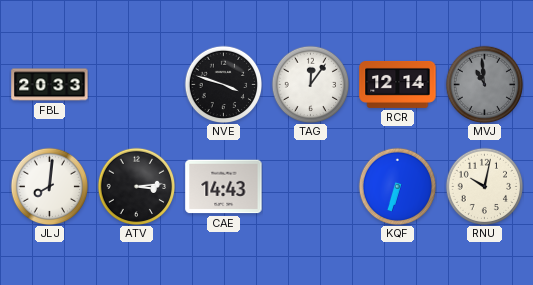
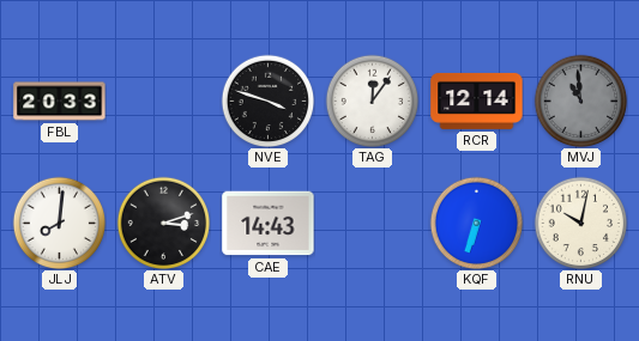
ATV: 3:14 -> 3:12
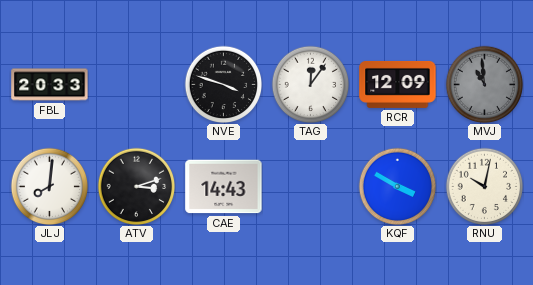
RCR: 12:14 -> 12:09
KQF: 6:33 -> 3:50
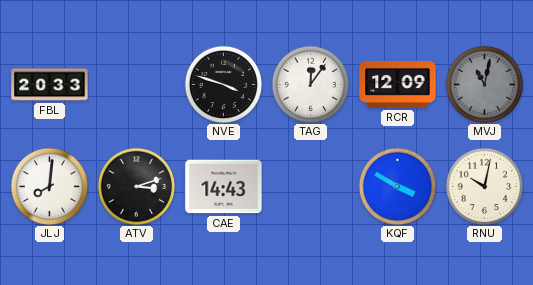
MVJ: 10:59 -> 11:02
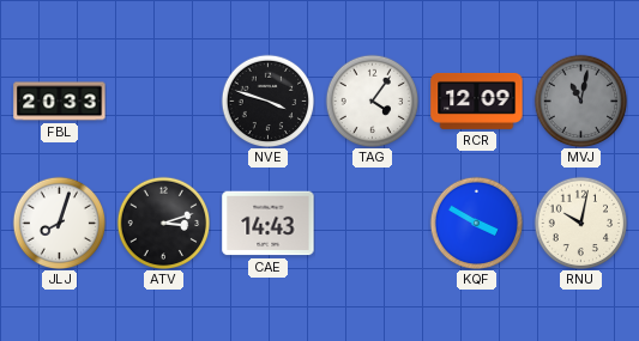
TAG: 12:06 -> 4:06
JLJ: 8:01 -> 8:03
